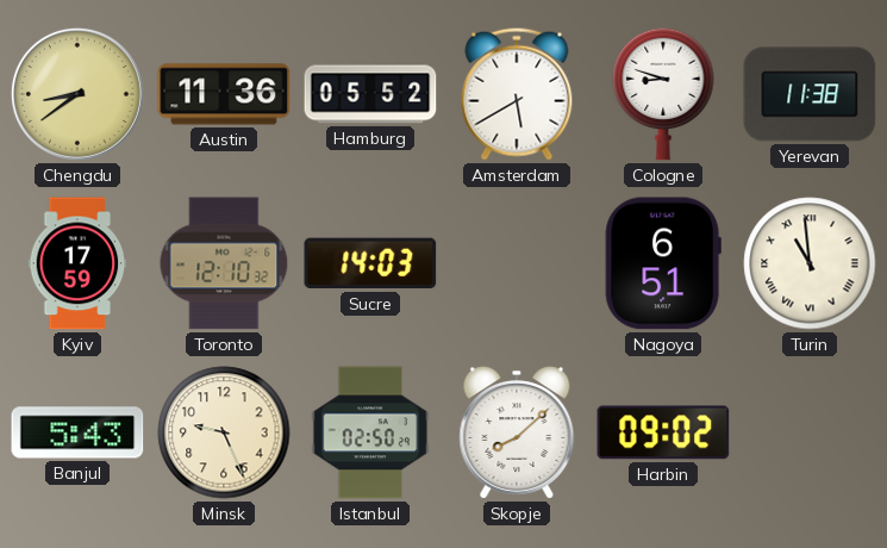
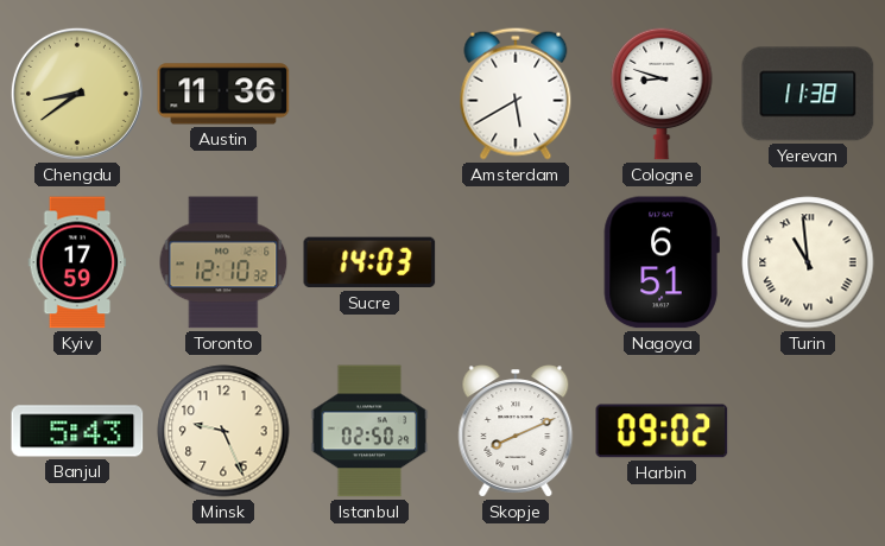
Hamburg: 05:52 -> none
Skopje: 8:08 -> 8:11
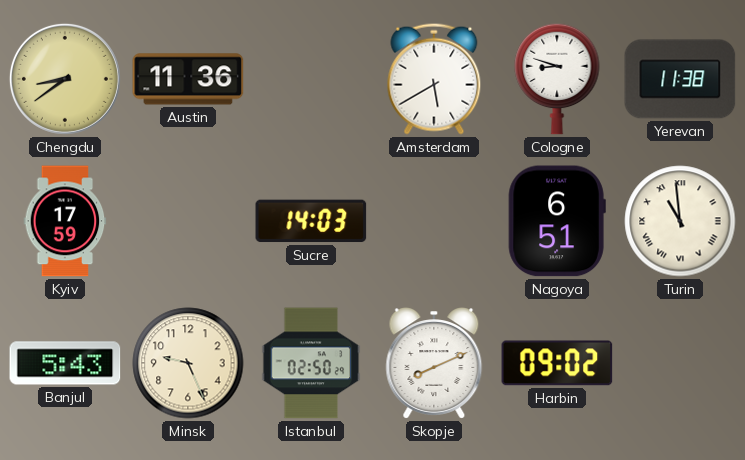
Toronto: 12:10 -> none
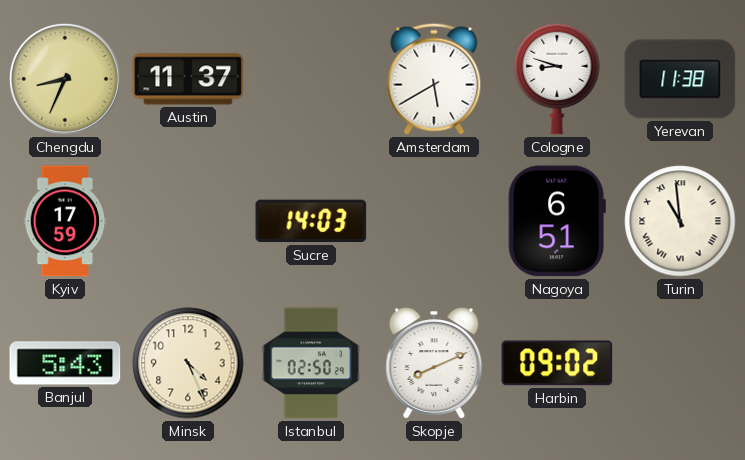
Chengdu: 8:39 -> 8:34
Austin: 11:36 -> 11:37
Minsk: 9:26 -> 4:26
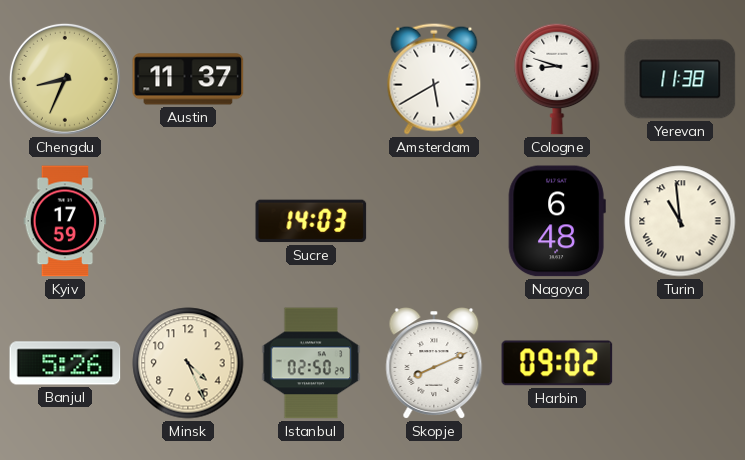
Nagoya: 6:51 -> 6:48
Banjul: 5:43 -> 5:26
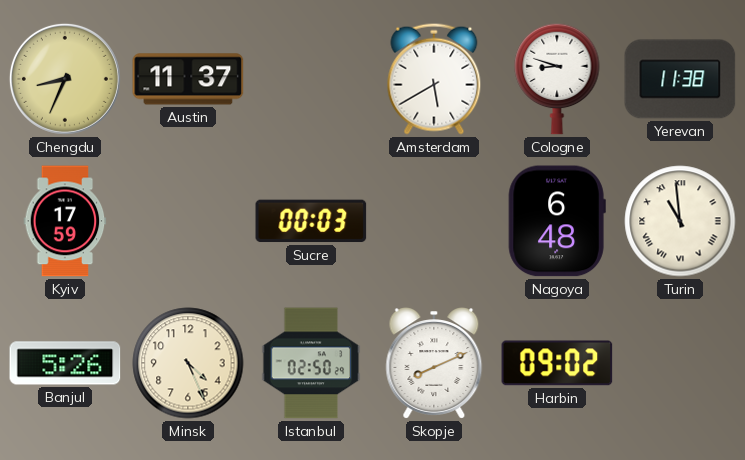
Sucre: 14:03 -> 00:03
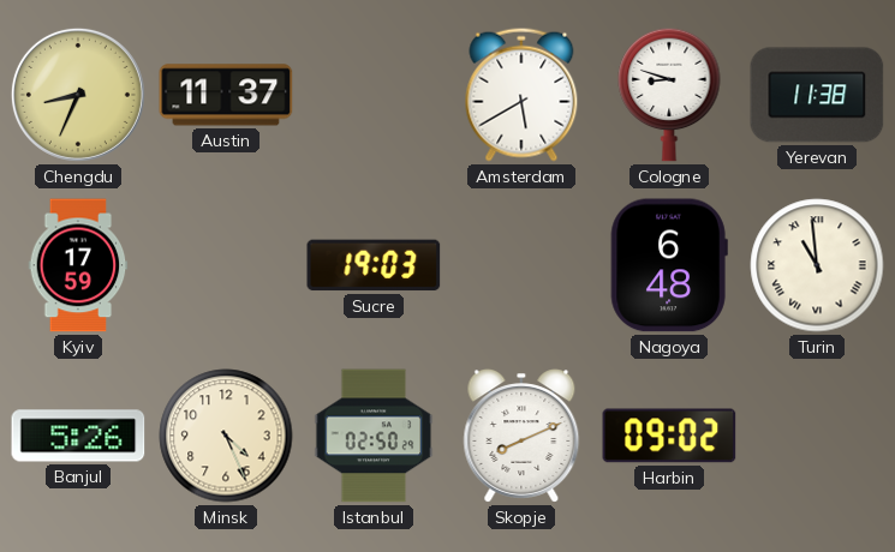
Sucre: 00:03 -> 19:03
